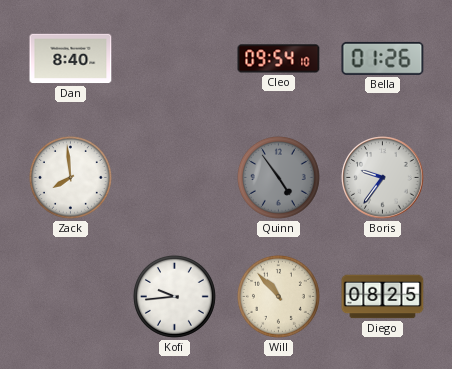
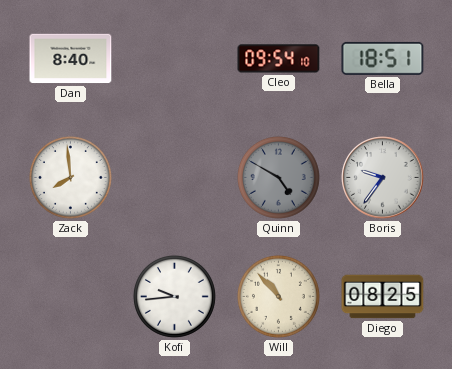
Bella: 01:26 -> 18:51
Quinn: 4:54 -> 4:50
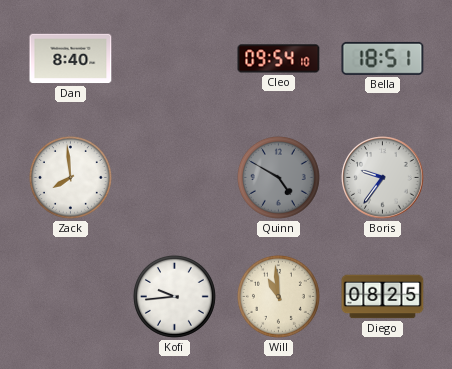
Will: 10:53 -> 10:59
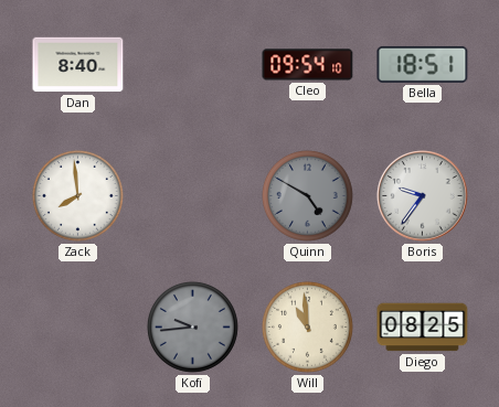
Kofi dial: white -> grey
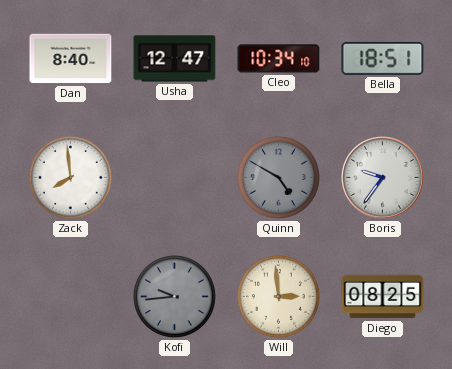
Usha: none -> 12:47
Cleo: 09:54 -> 10:34
Will: 10:59 -> 2:59
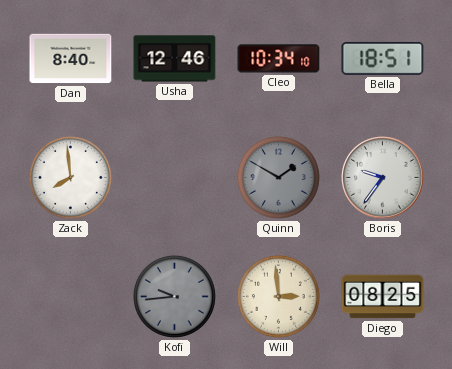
Usha: 12:47 -> 12:46
Quinn: 4:50 -> 1:50
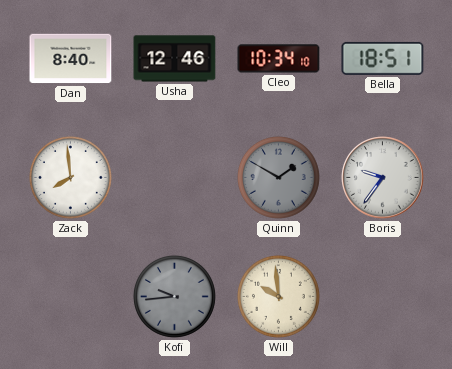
Will: 2:59 -> 9:59
Diego: 08:25 -> none
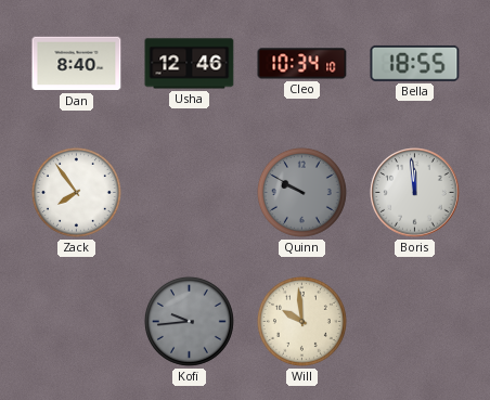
Bella: 18:51 -> 18:55
Zack: 7:59 -> 7:54
Quinn: 1:50 -> 9:50
Boris: 9:36 -> 11:59
